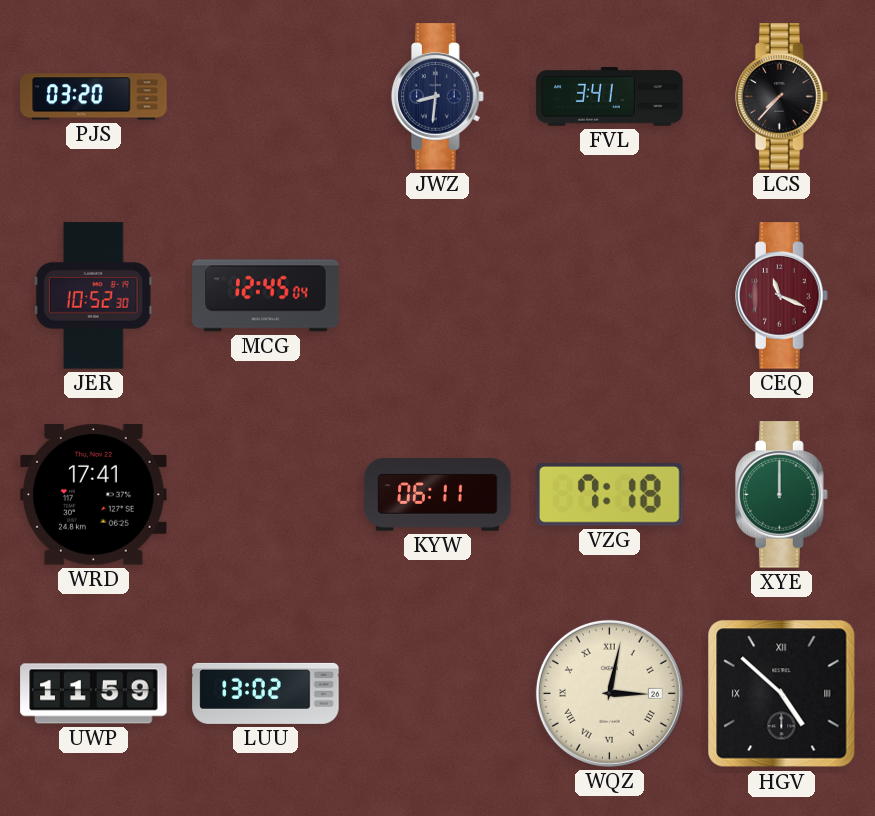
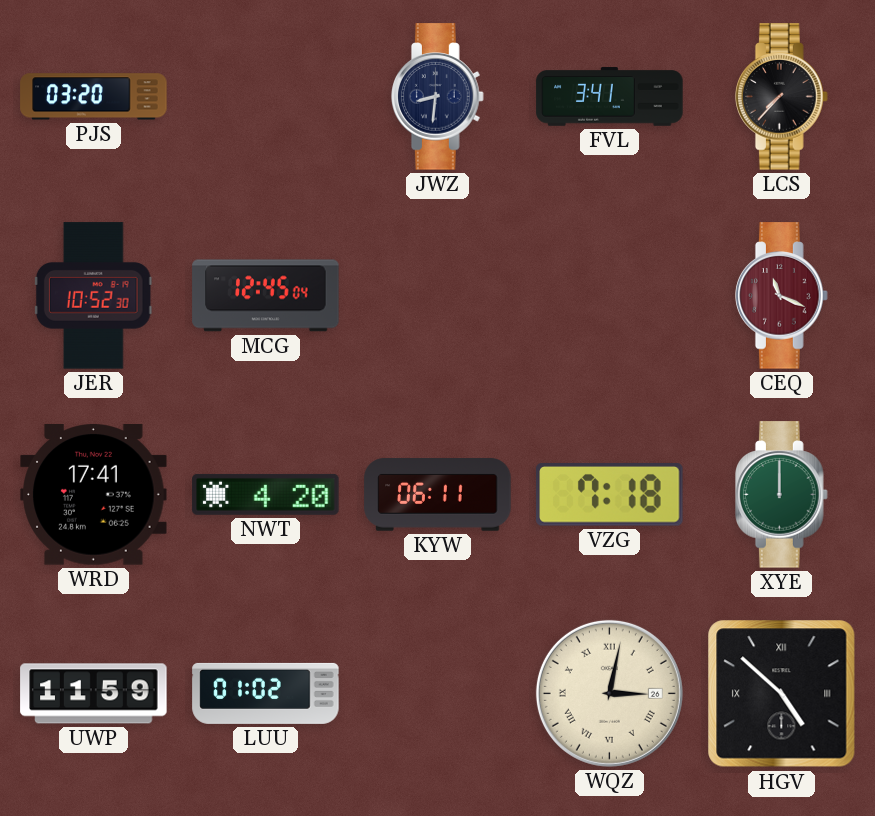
NWT: none -> 4:20
LUU: 13:02 -> 01:02
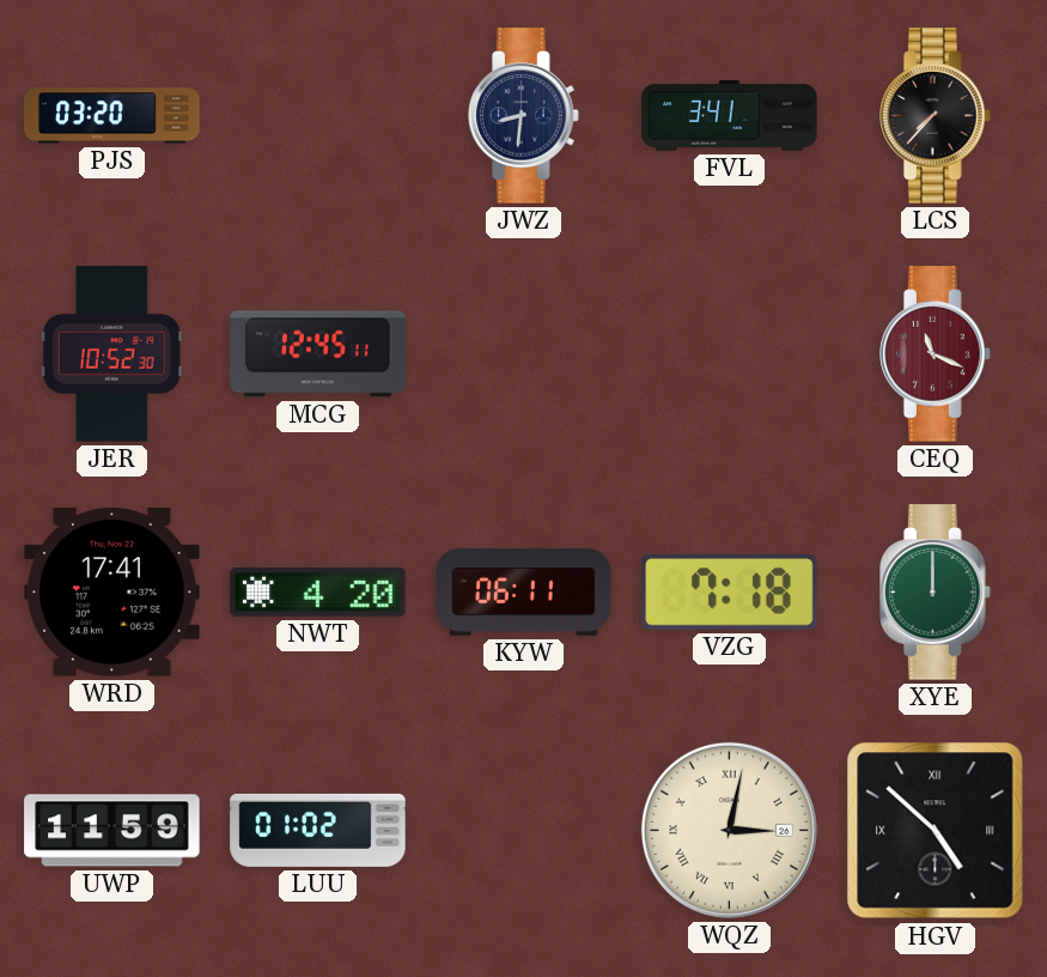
MCG: 12:45:04 -> 12:45:11
